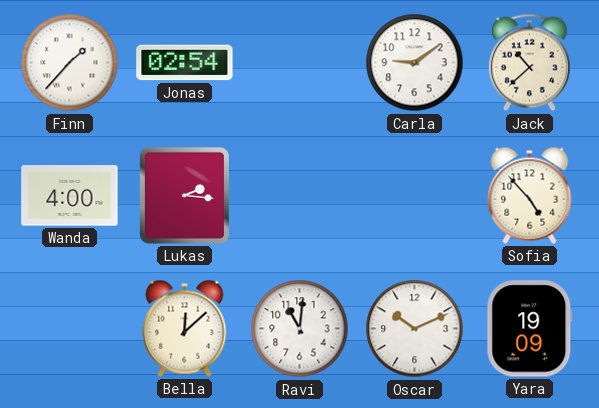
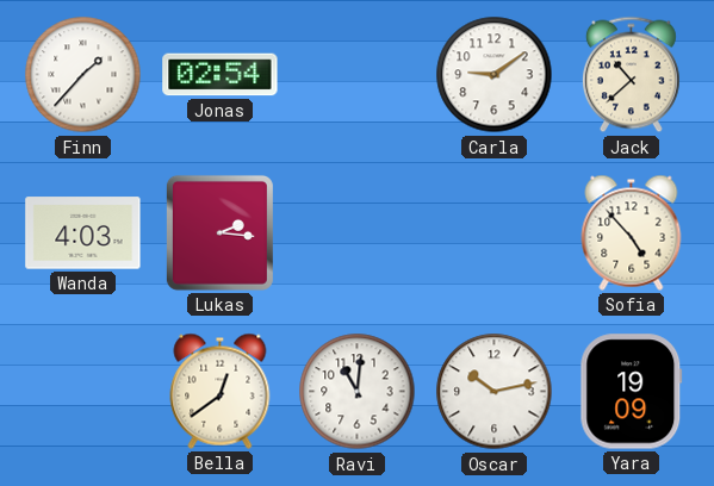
Wanda: 4:00 -> 4:03
Bella: 12:08 -> 12:39
Oscar: 10:11 -> 10:13
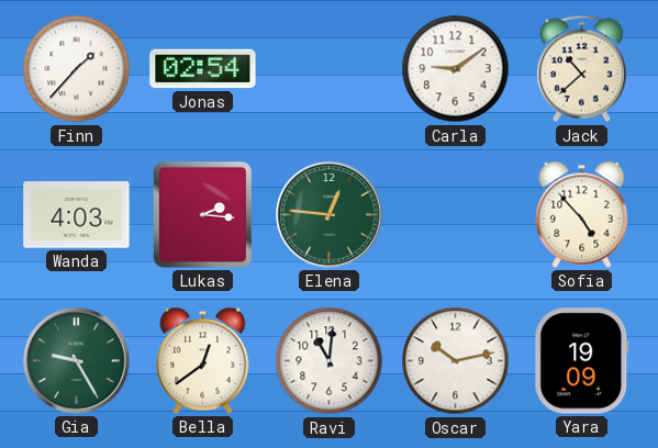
Elena: none -> 12:46
Gia: none -> 9:25
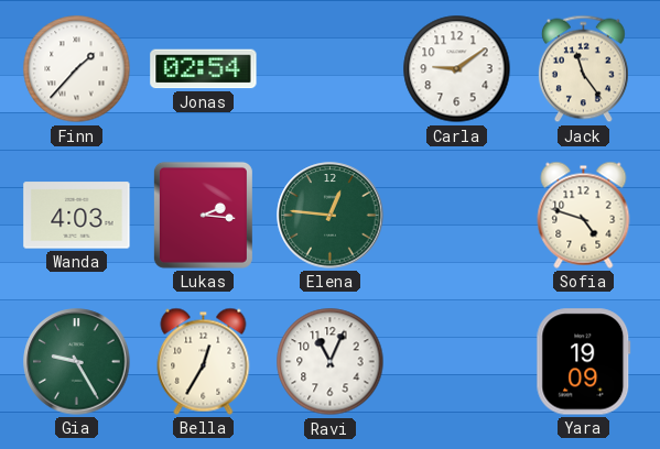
Jack: 10:38 -> 11:24
Sofia: 4:53 -> 4:48
Bella: 12:39 -> 12:35
Ravi: 11:01 -> 11:04
Oscar: 10:13 -> none
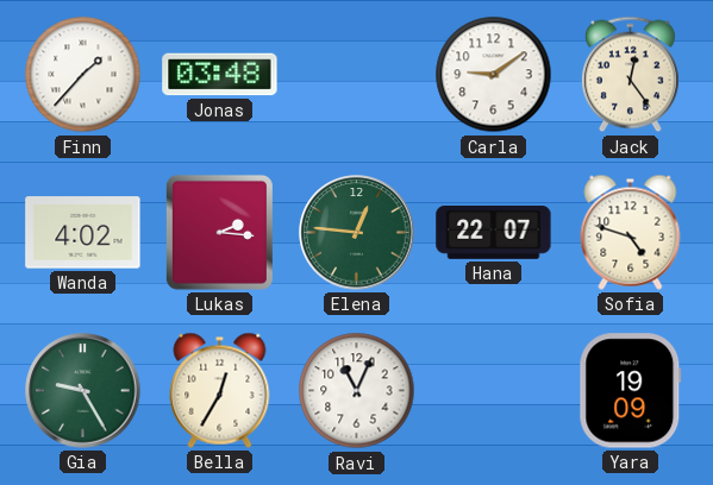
Jonas: 02:54 -> 03:48
Jack: 11:24 -> 12:24
Wanda: 4:03 -> 4:02
Hana: none -> 22:07
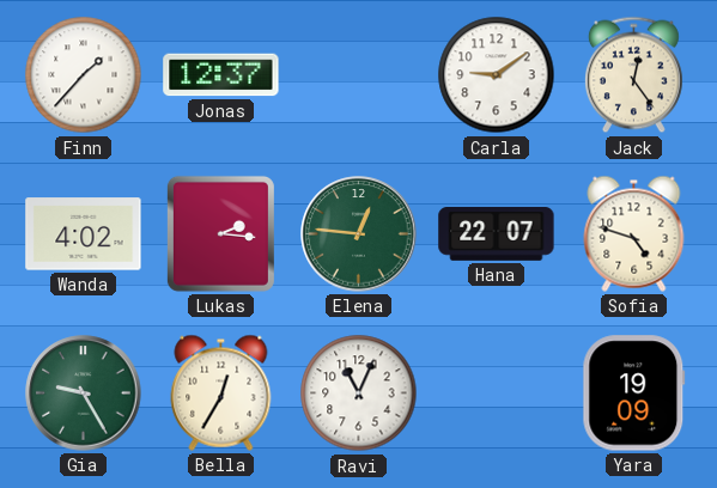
Jonas: 03:48 -> 12:37
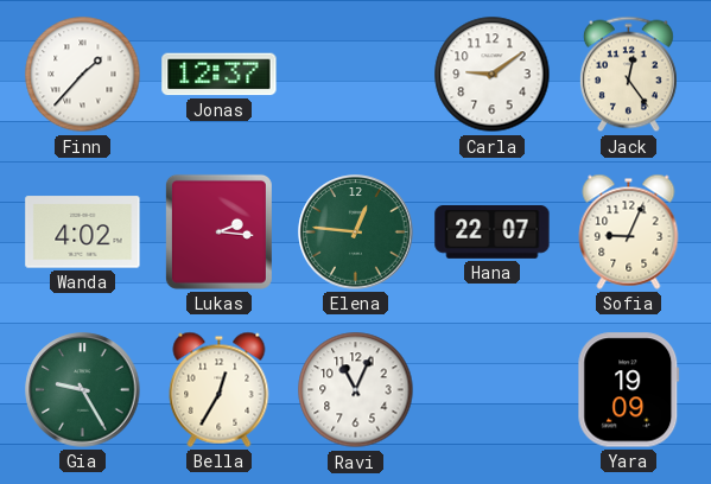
Sofia: 4:48 -> 9:04
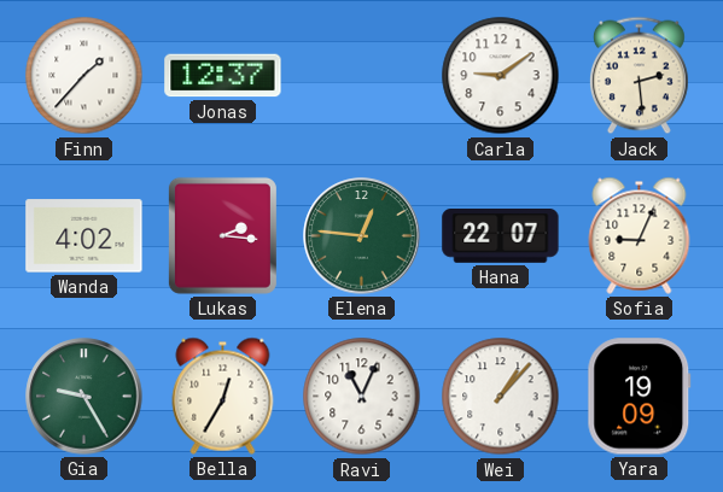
Jack: 12:24 -> 2:29
Wei: none -> 1:07
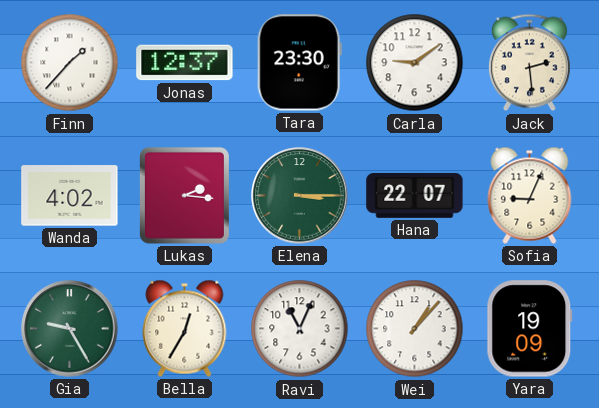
Tara: none -> 23:30
Elena: 12:46 -> 3:15
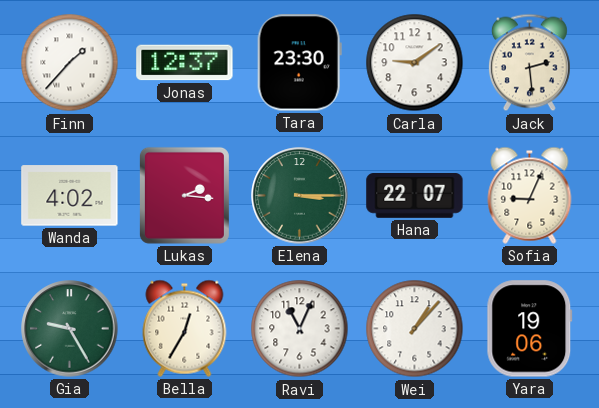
Yara: 19:09 -> 19:06
